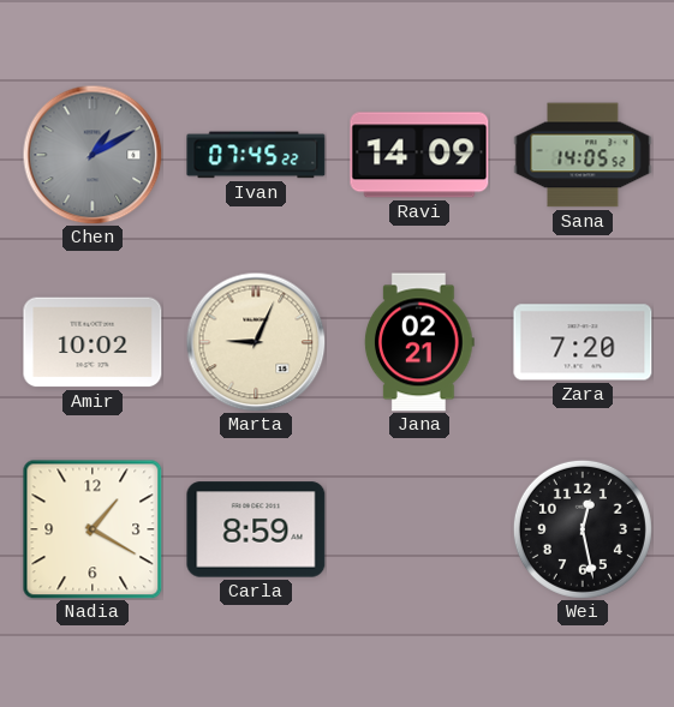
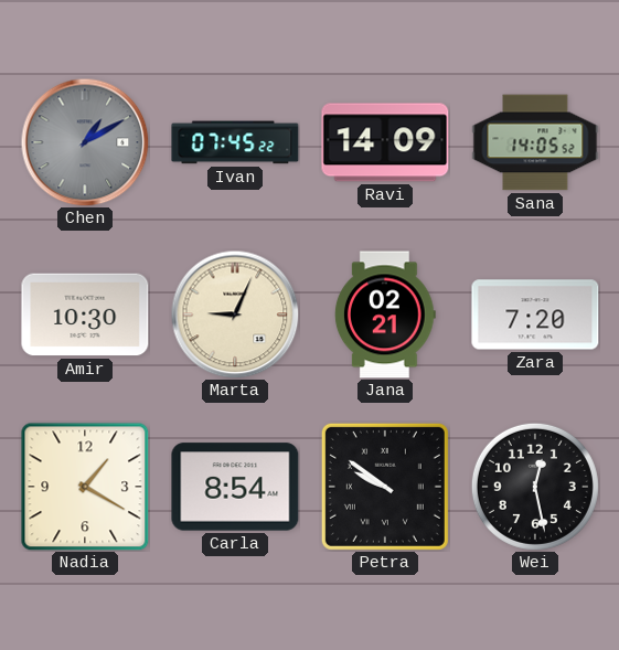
Amir: 10:02 -> 10:30
Carla: 8:59 -> 8:54
Petra: none -> 9:51
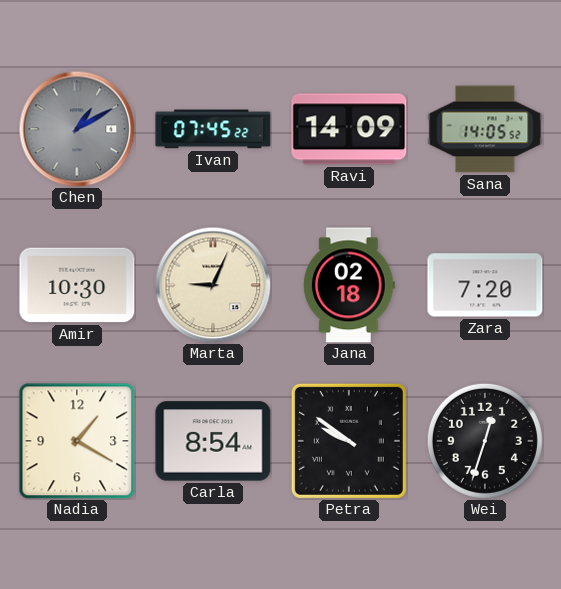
Jana: 02:21 -> 02:18
Wei: 12:28 -> 12:33
